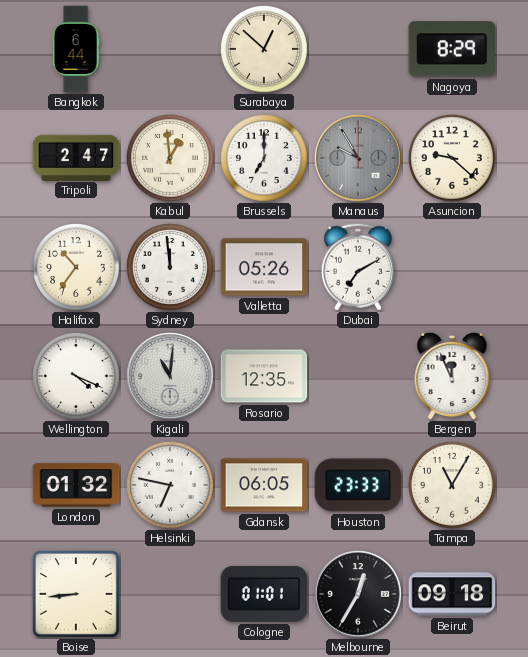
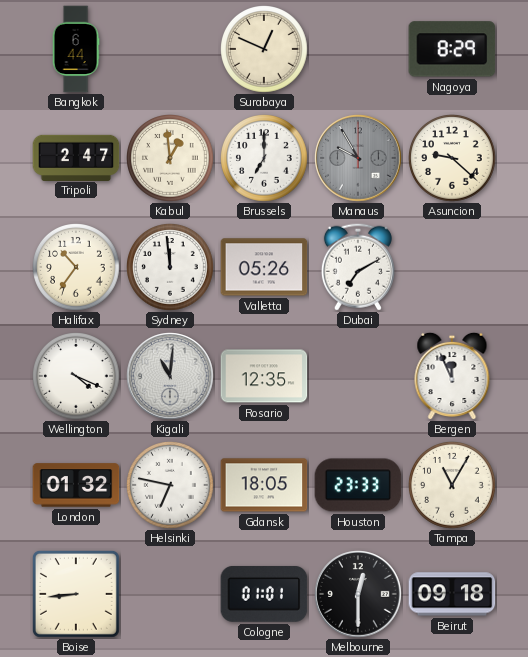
Surabaya: 12:52 -> 12:49
Gdansk: 06:05 -> 18:05
Melbourne: 12:35 -> 12:30
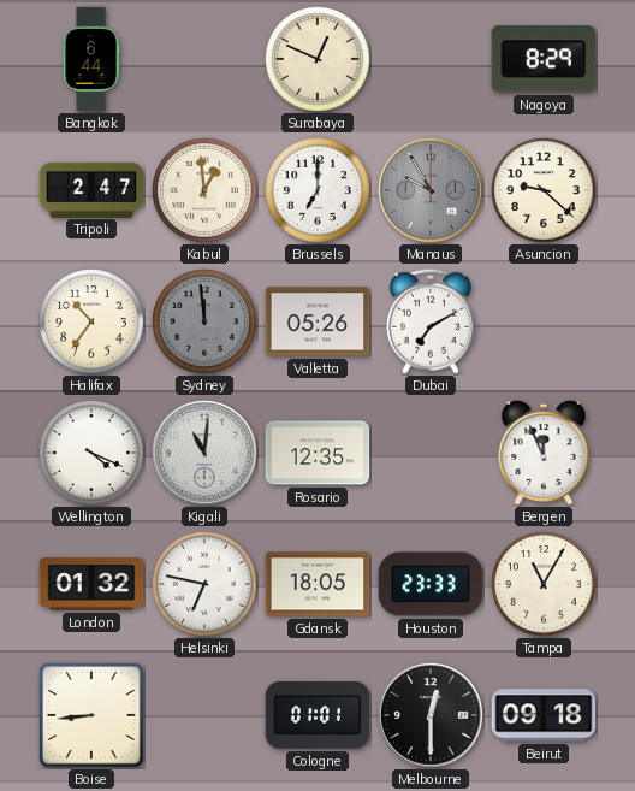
Sydney dial: white -> grey
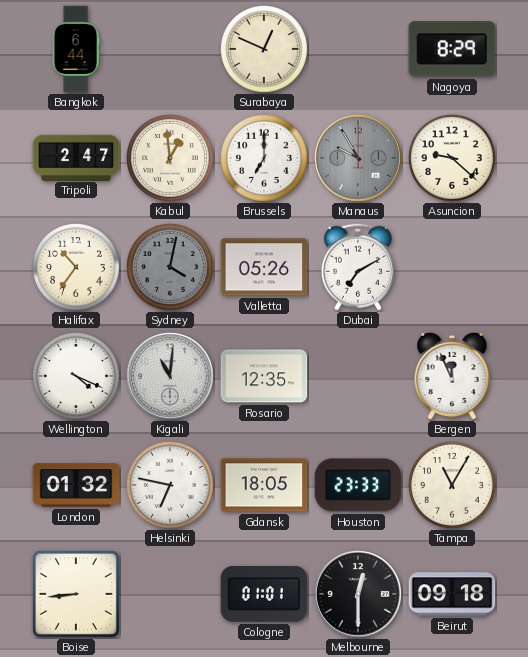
Sydney: 11:59 -> 4:02
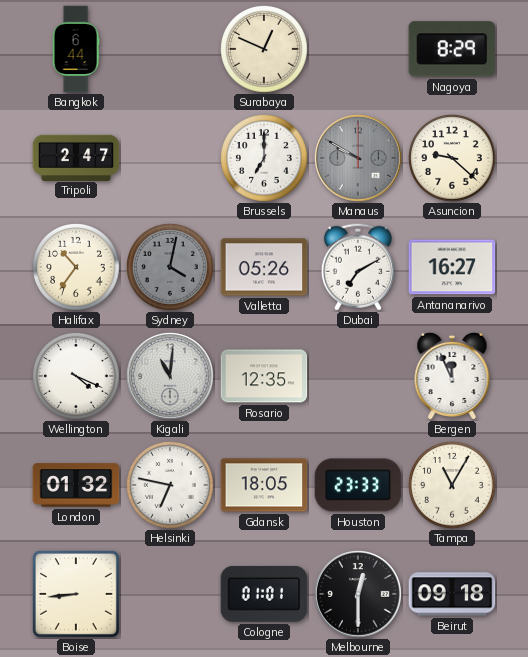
Kabul: 12:59 -> none
Manaus: 9:55 -> 9:50
Antananarivo: none -> 16:27
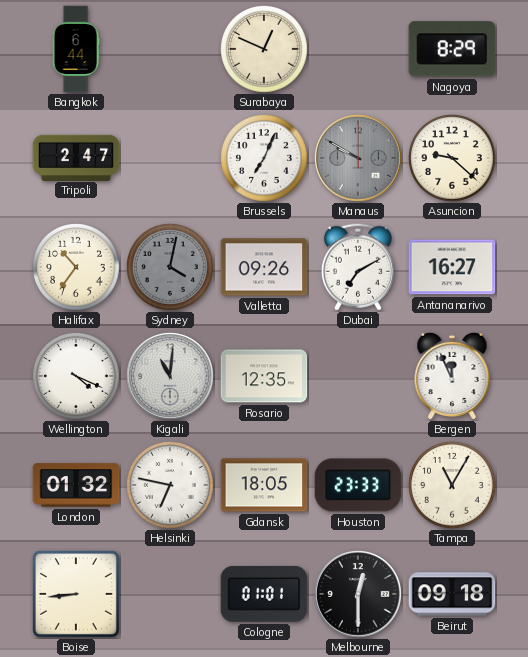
Brussels: 7:00 -> 7:04
Valletta: 05:26 -> 09:26
